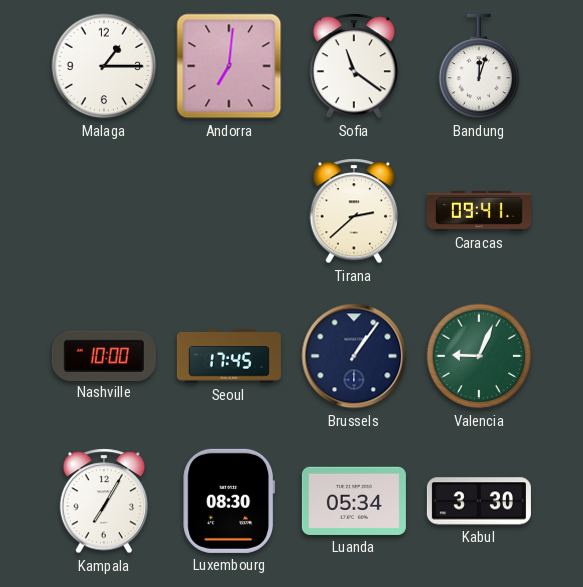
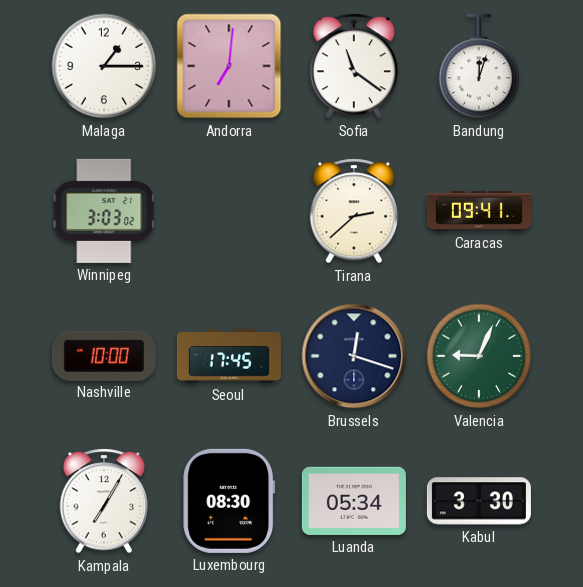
Winnipeg: none -> 3:03
Brussels: 1:06 -> 12:18
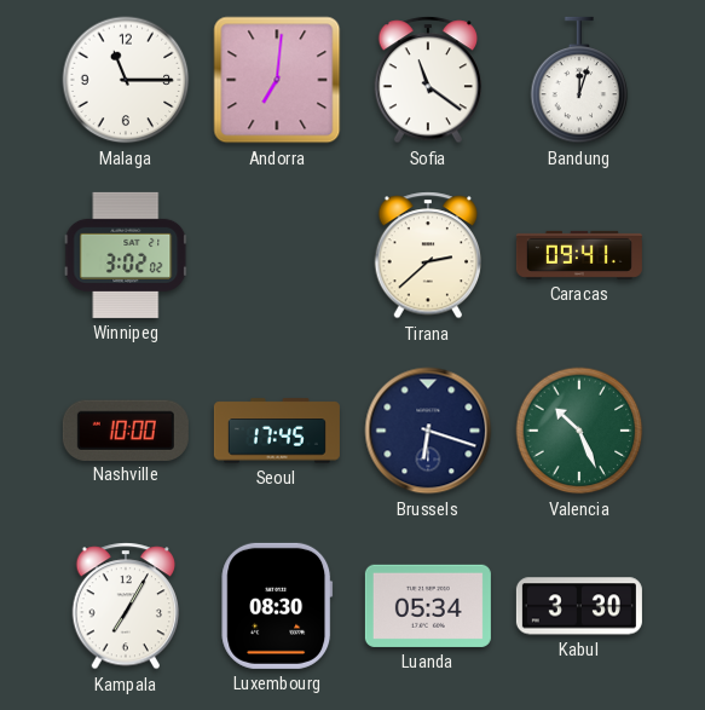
Malaga: 1:15 -> 11:15
Winnipeg: 3:03 -> 3:02
Brussels: 12:18 -> 6:18
Valencia: 9:04 -> 10:26
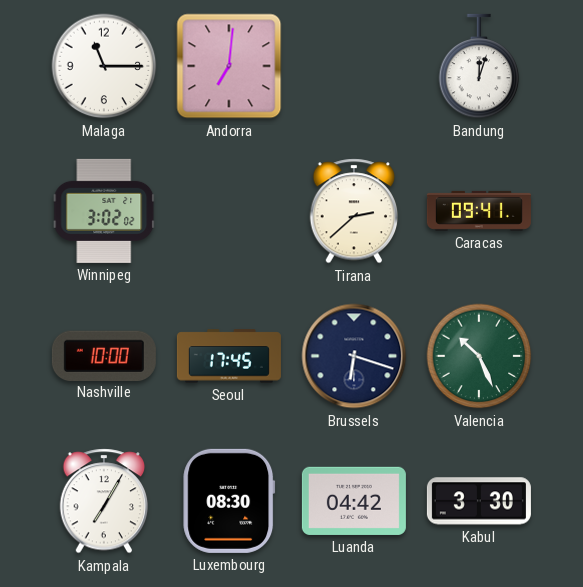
Sofia: 11:21 -> none
Luanda: 05:34 -> 04:42
